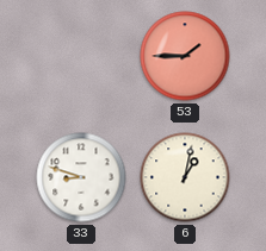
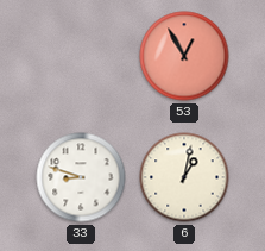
53: 1:45 -> 12:55
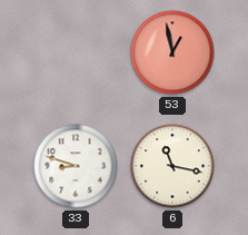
53: 12:55 -> 12:58
6: 1:02 -> 11:17
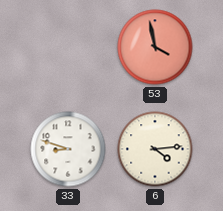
53: 12:58 -> 3:58
6: 11:17 -> 4:14
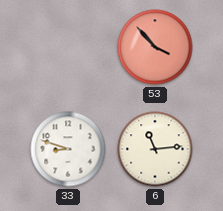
53: 3:58 -> 3:53
6: 4:14 -> 11:14
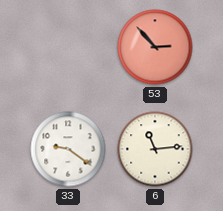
53: 3:53 -> 2:53
33: 8:48 -> 9:21
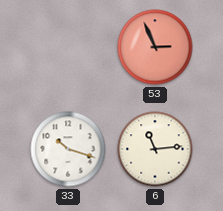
53: 2:53 -> 2:56
33: 9:21 -> 10:18
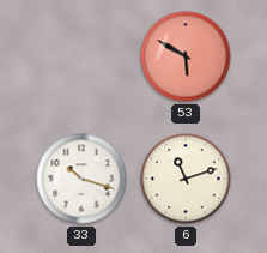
53: 2:56 -> 5:50
6: 11:14 -> 11:12
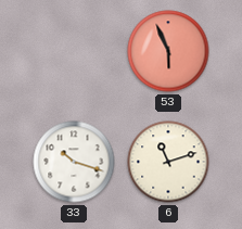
53: 5:50 -> 5:56
